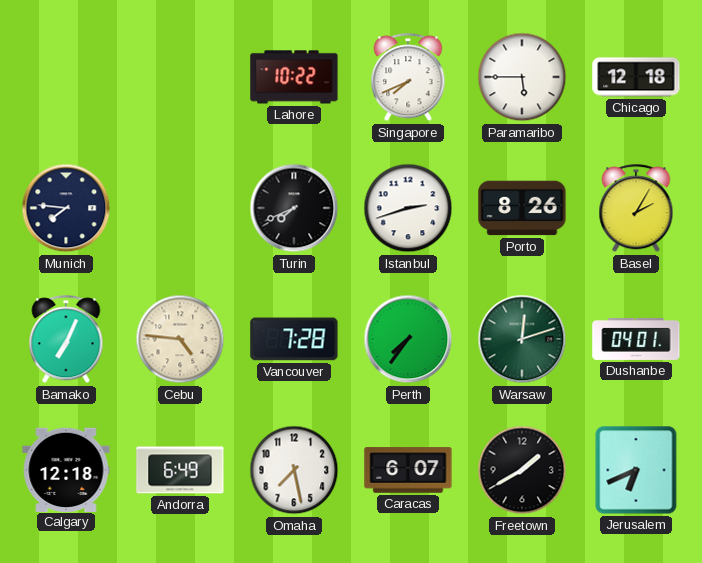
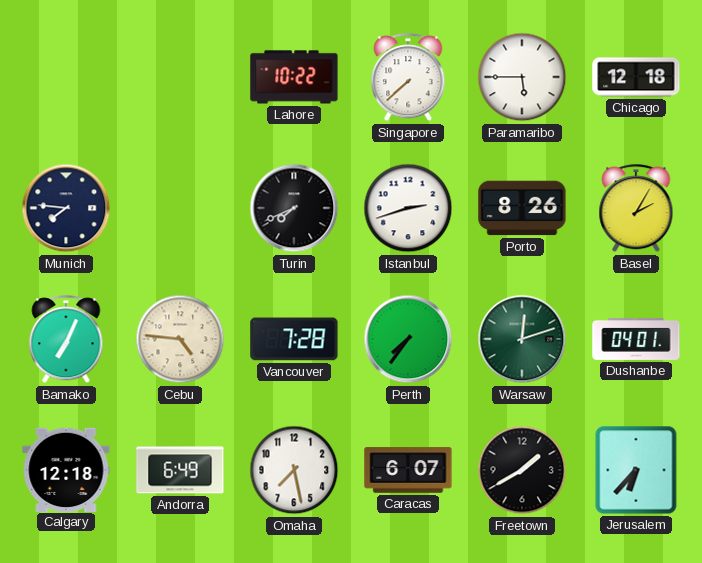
Singapore: 7:41 -> 7:38
Jerusalem: 6:41 -> 6:37
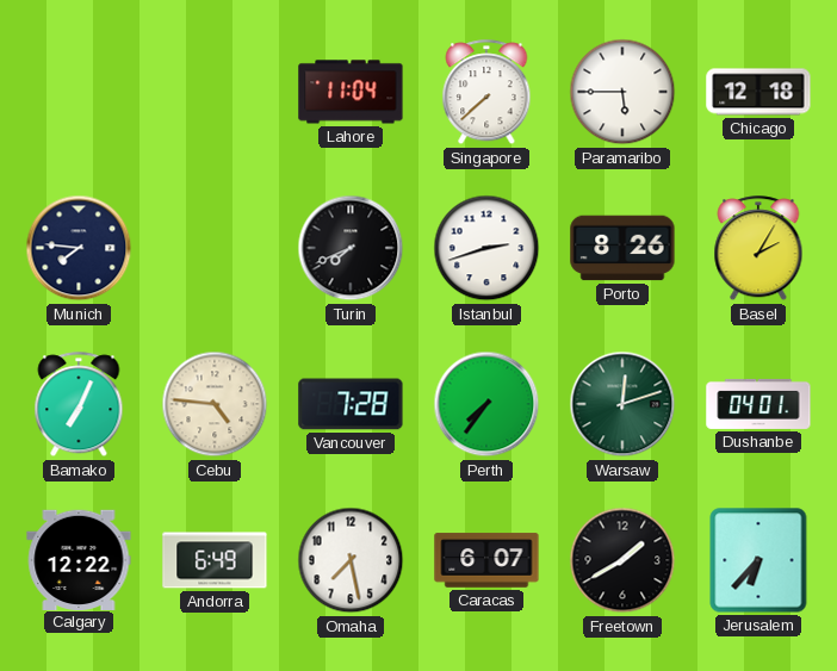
Lahore: 10:22 -> 11:04
Calgary: 12:18 -> 12:22
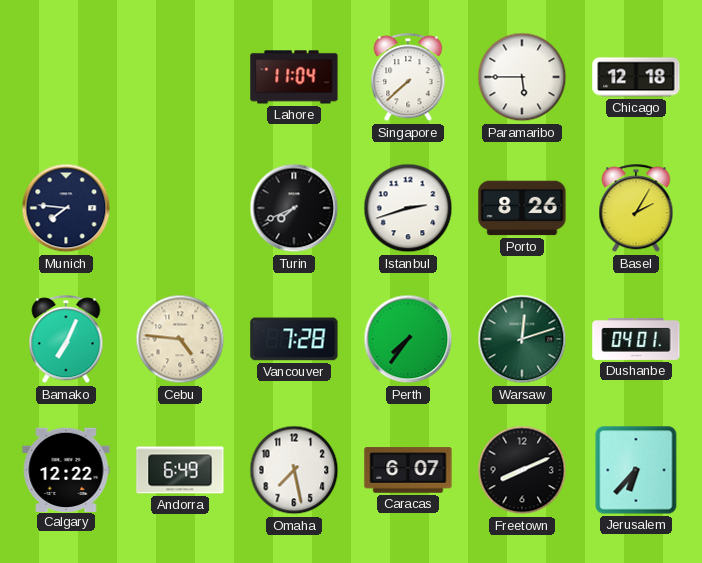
Freetown: 1:40 -> 8:11
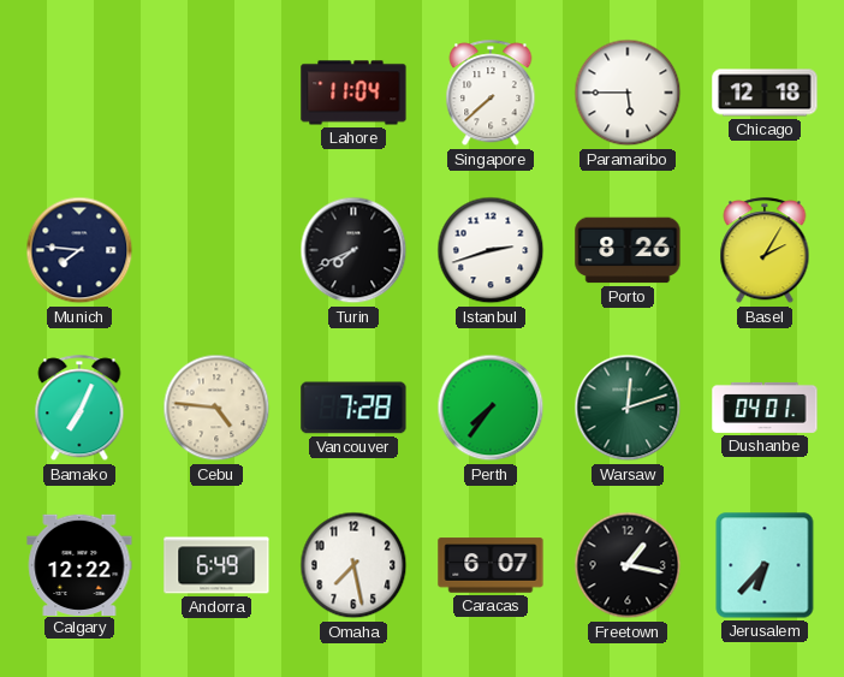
Freetown: 8:11 -> 1:17
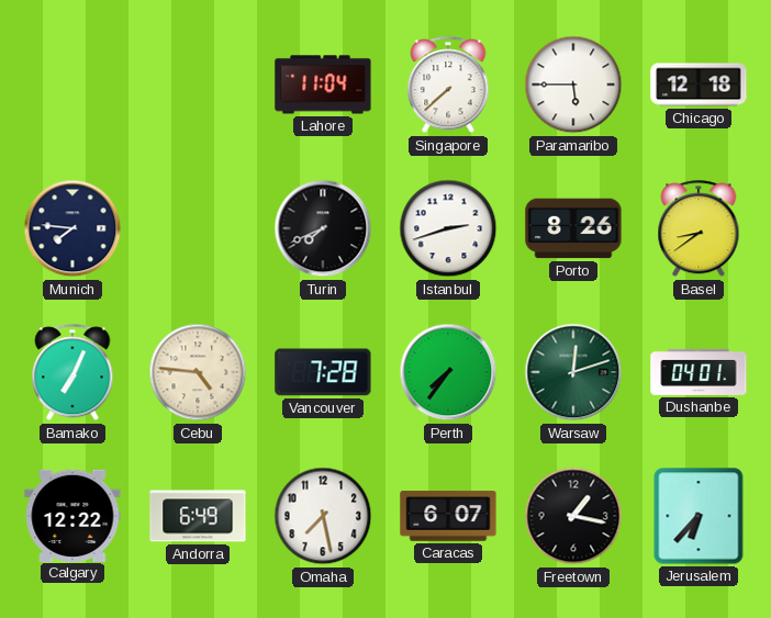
Basel: 2:05 -> 8:39
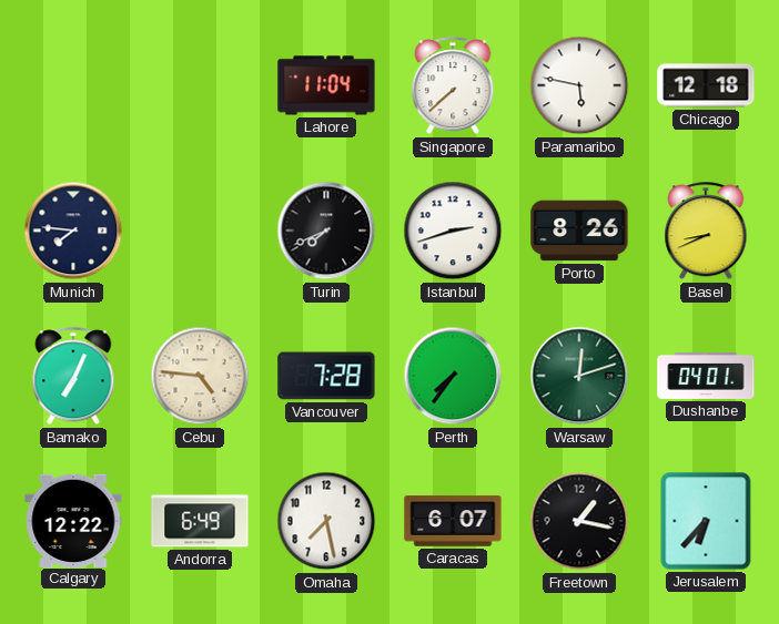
Paramaribo: 5:45 -> 5:47
Basel: 8:39 -> 8:41
